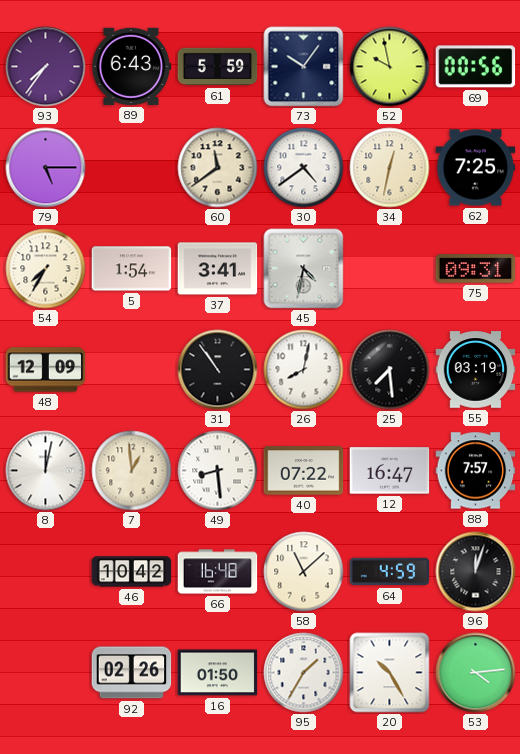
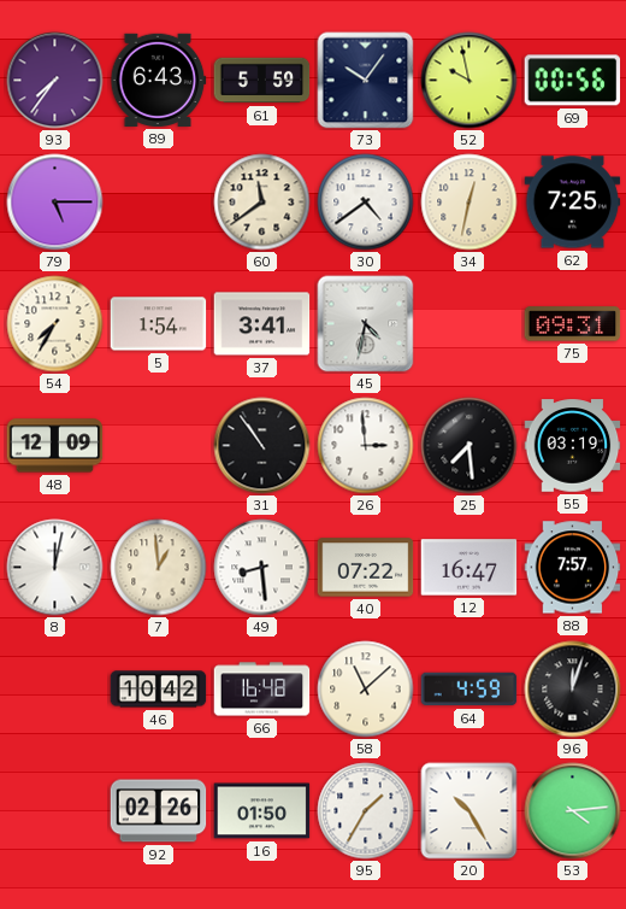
26: 8:02 -> 2:59
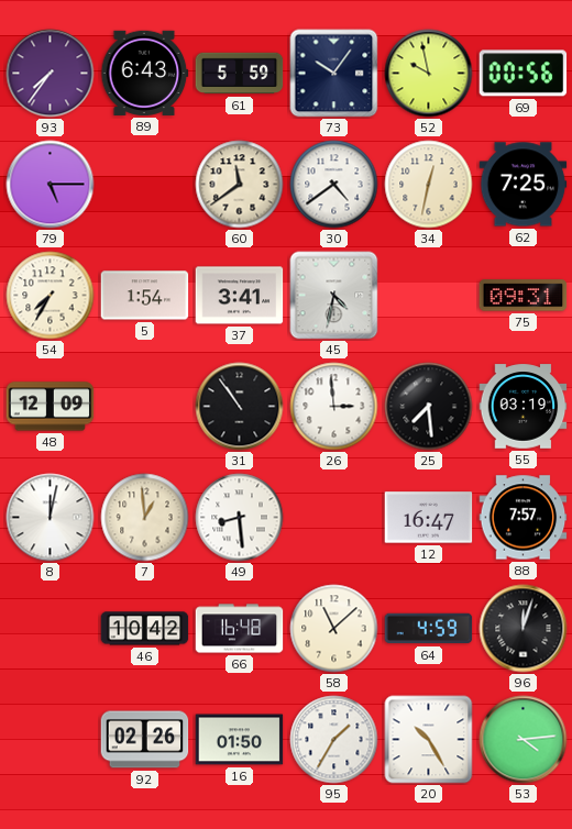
40: 07:22 -> none
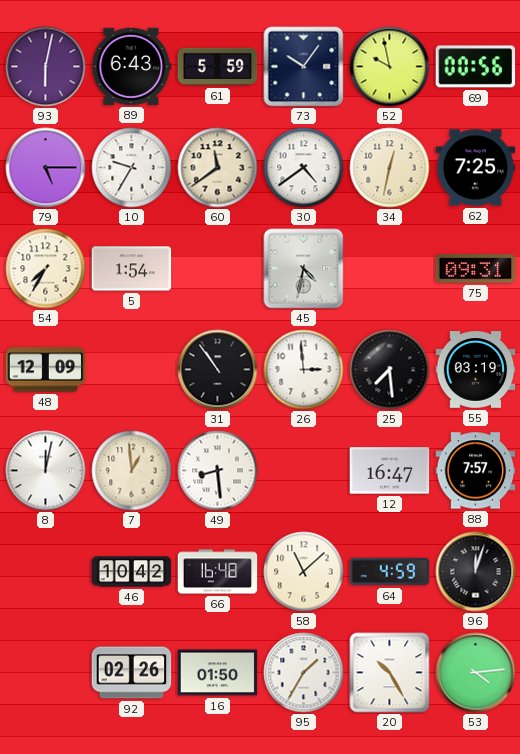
93: 7:36 -> 6:02
10: none -> 9:35
37: 3:41 -> none
